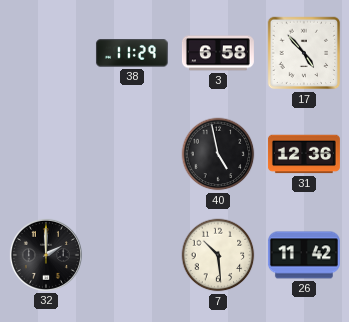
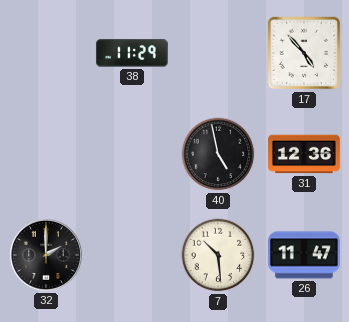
3: 6:58 -> none
26: 11:42 -> 11:47
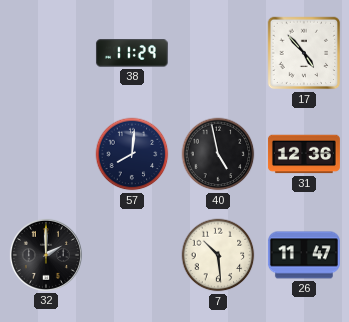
57: none -> 8:01
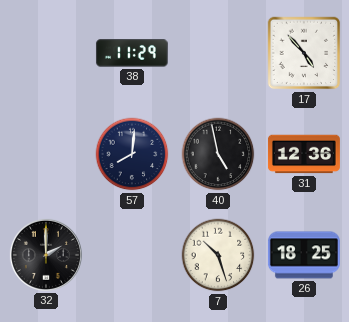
7: 10:29 -> 10:27
26: 11:47 -> 18:25
